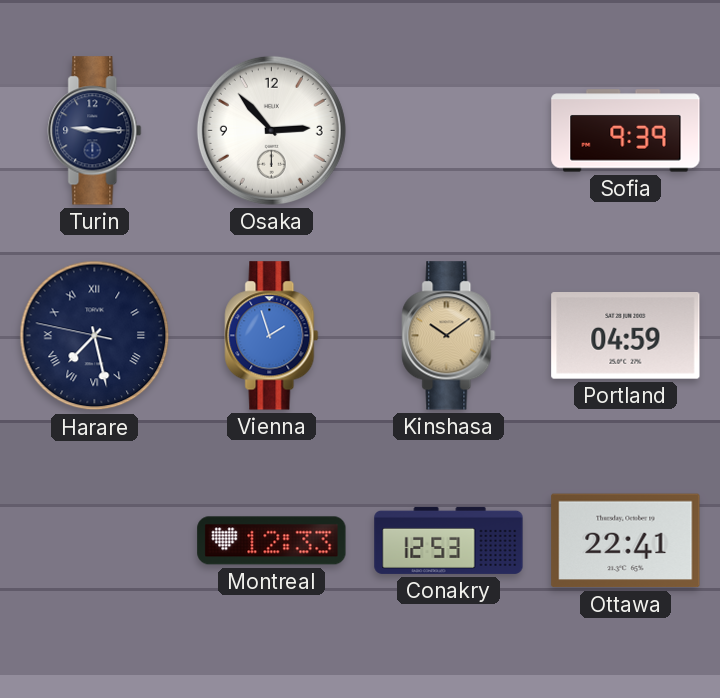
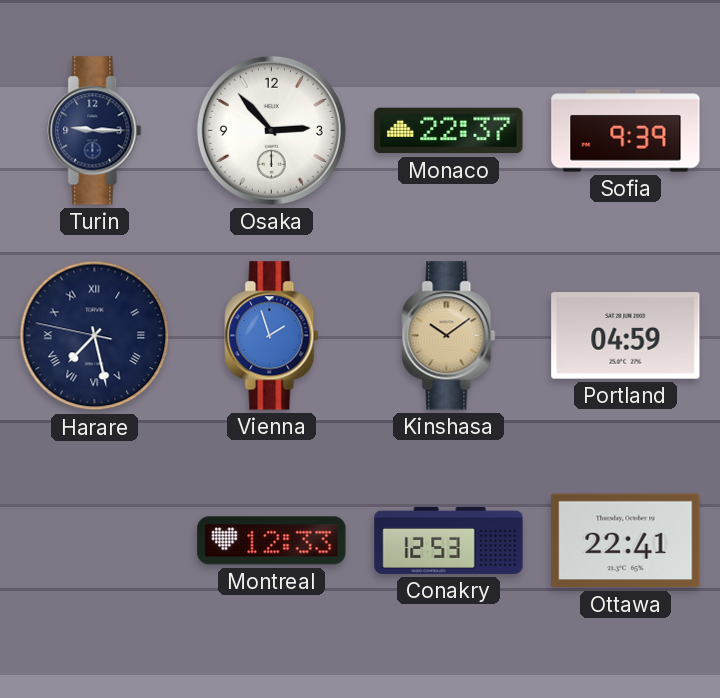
Monaco: none -> 22:37
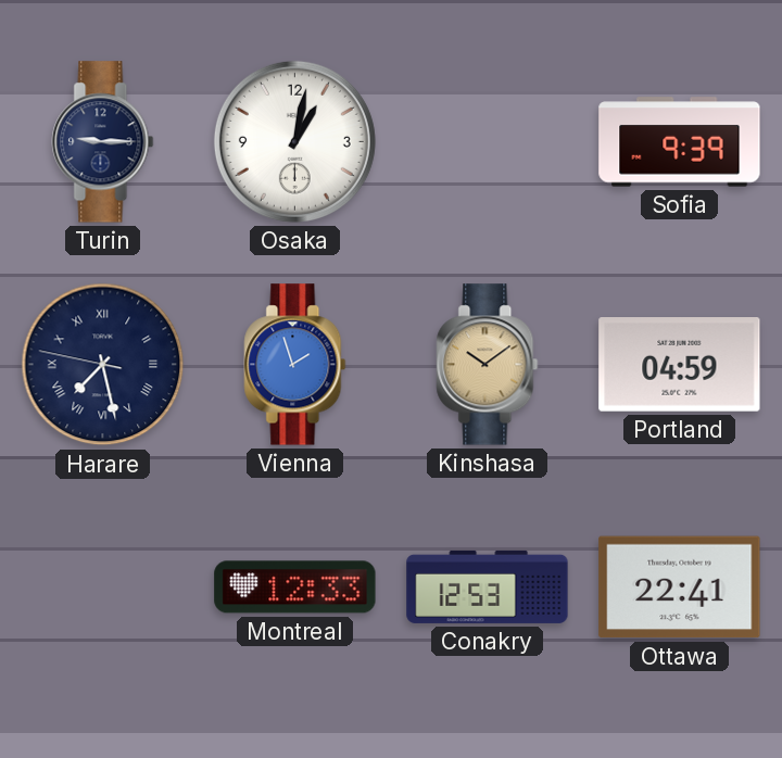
Osaka: 2:53 -> 1:02
Monaco: 22:37 -> none
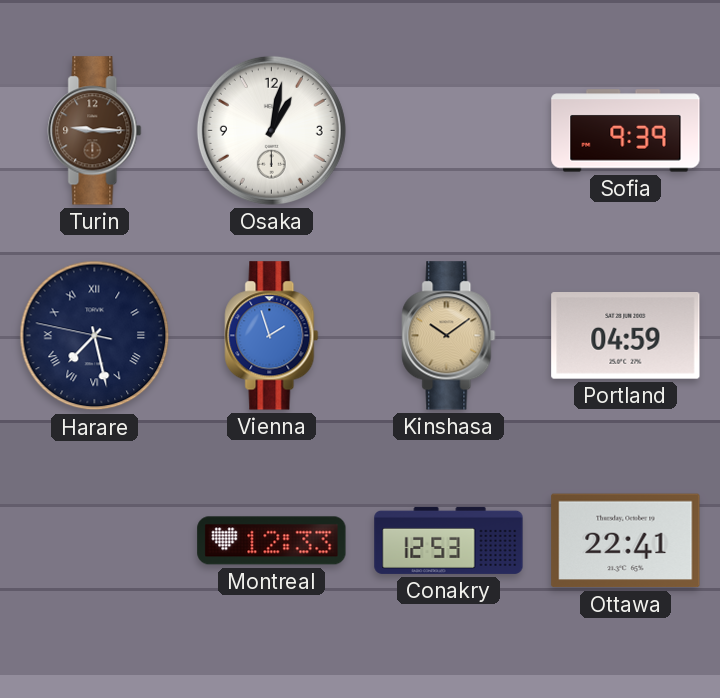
Turin dial: navy -> brown
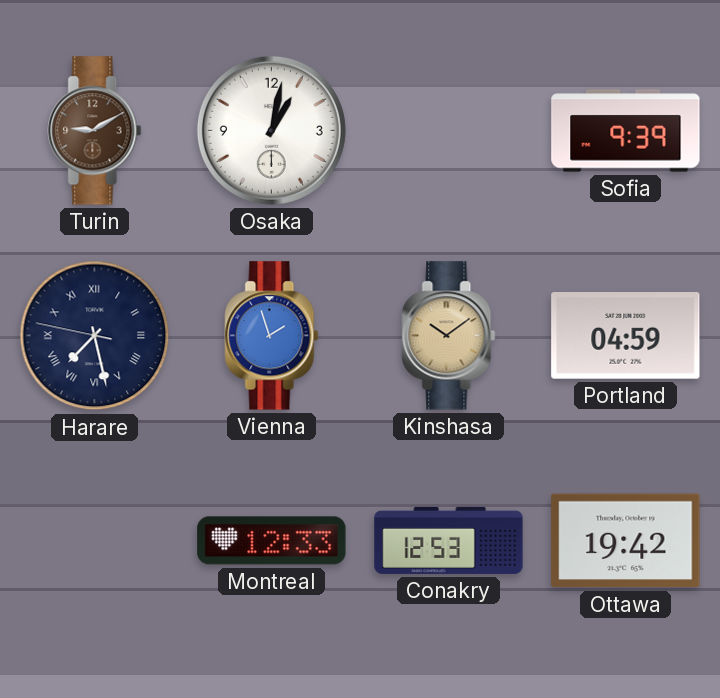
Turin: 9:15 -> 9:10
Ottawa: 22:41 -> 19:42
